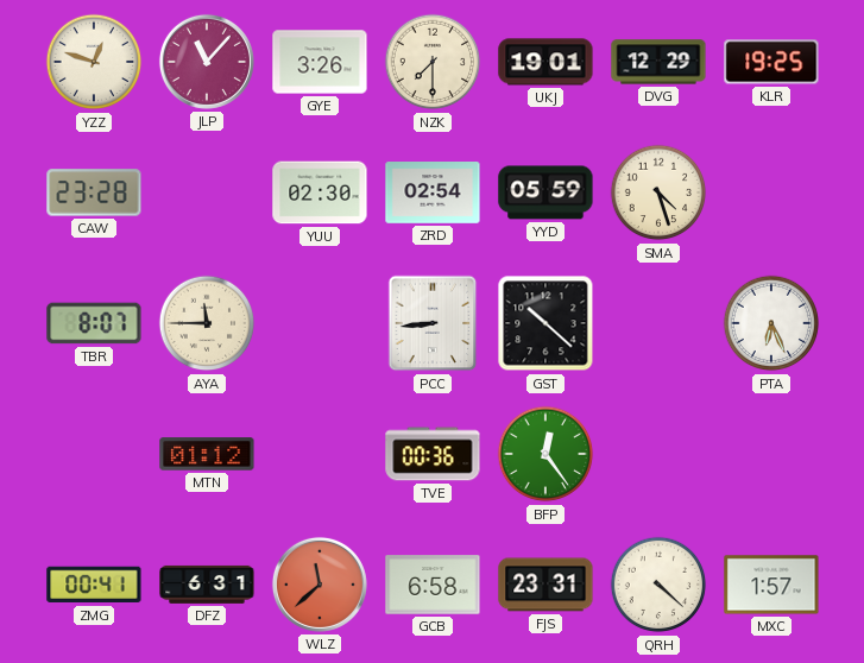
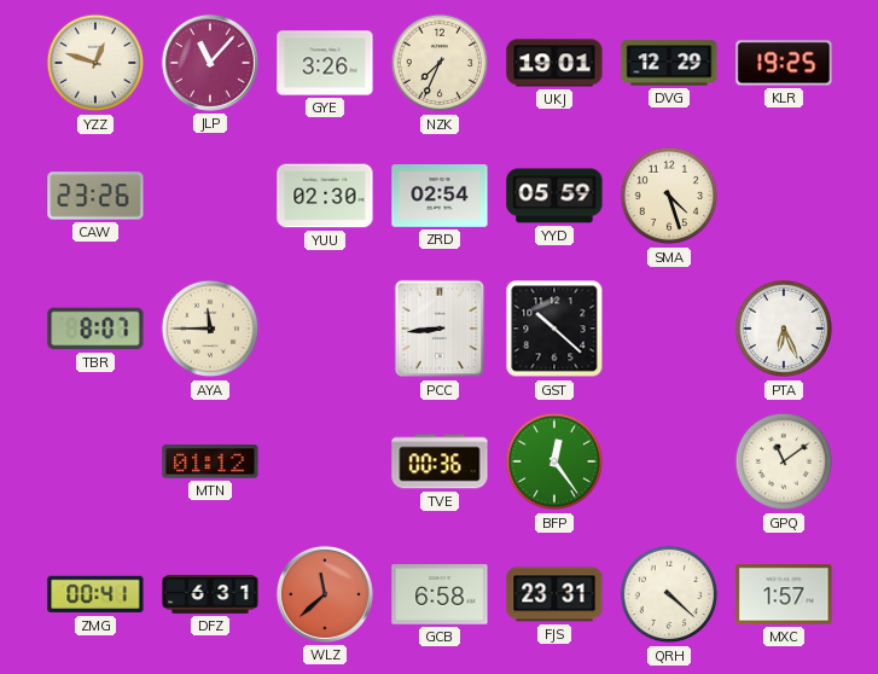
NZK: 7:30 -> 7:34
CAW: 23:28 -> 23:26
GPQ: none -> 11:09
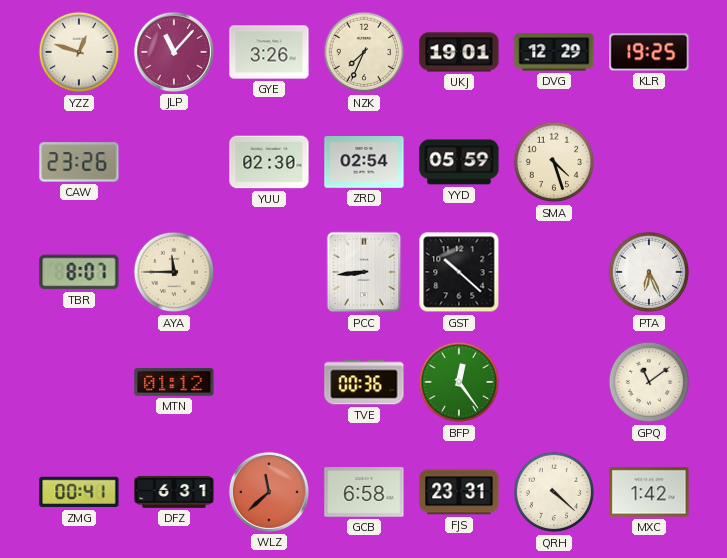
MXC: 1:57 -> 1:42
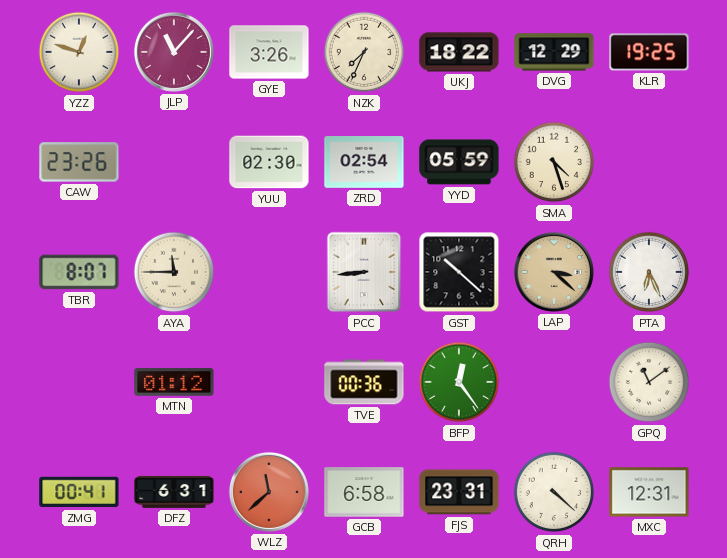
UKJ: 19:01 -> 18:22
LAP: none -> 3:22
MXC: 1:42 -> 12:31
